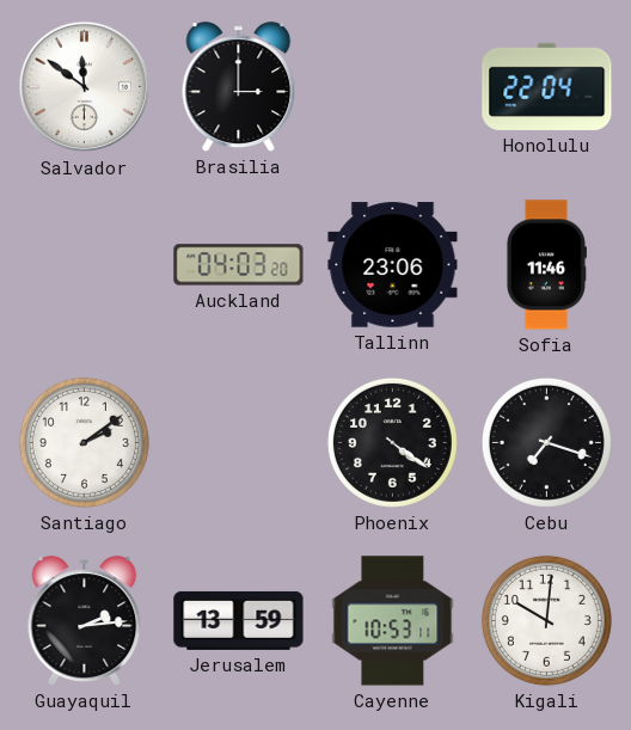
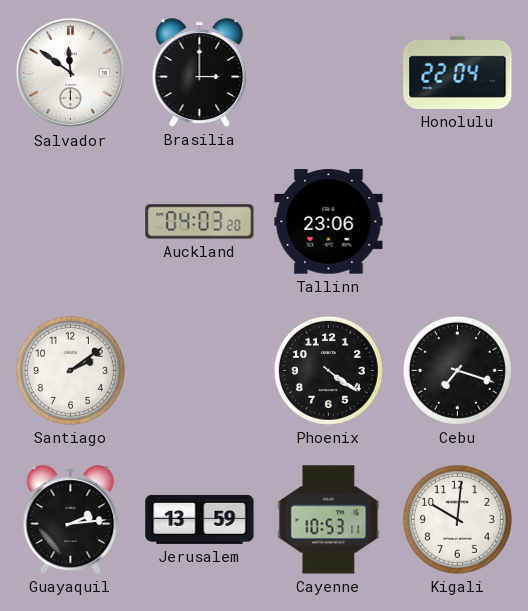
Sofia: 11:46 -> none
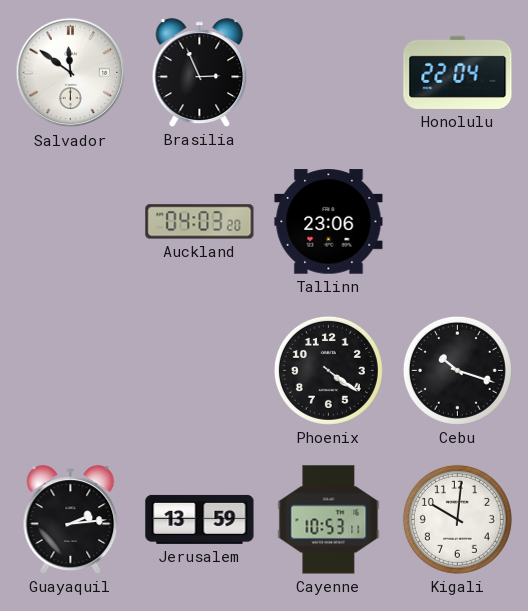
Brasilia: 3:00 -> 2:56
Santiago: 2:09 -> none
Cebu: 7:18 -> 10:18
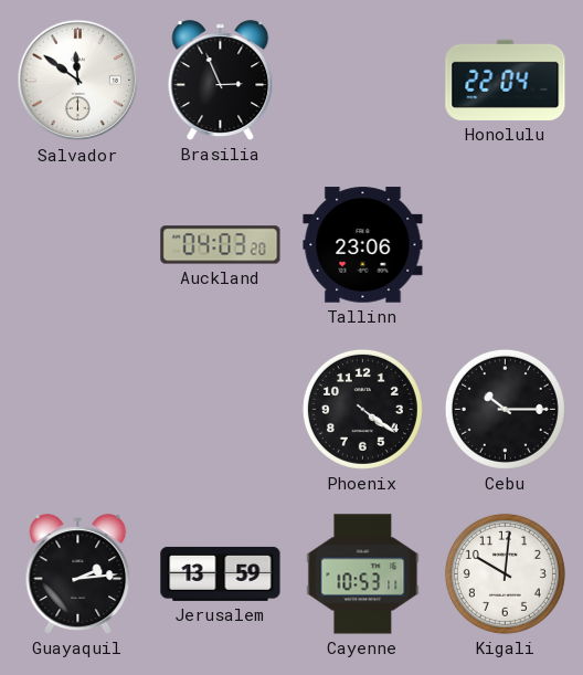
Cebu: 10:18 -> 10:15
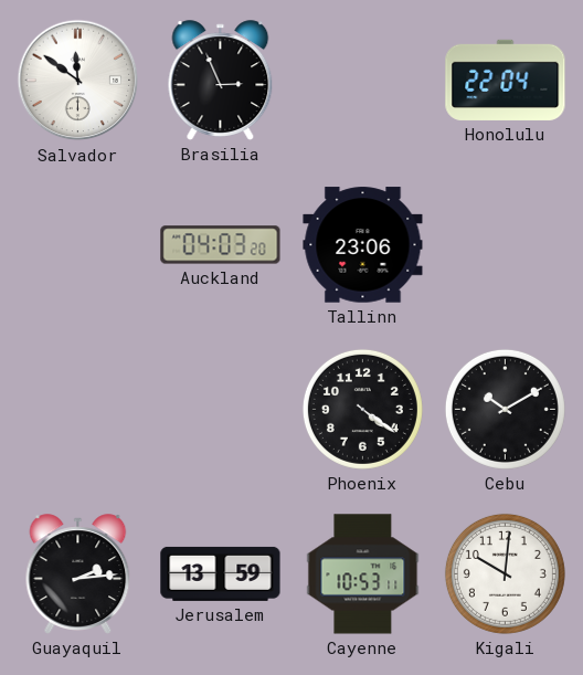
Cebu: 10:15 -> 10:10
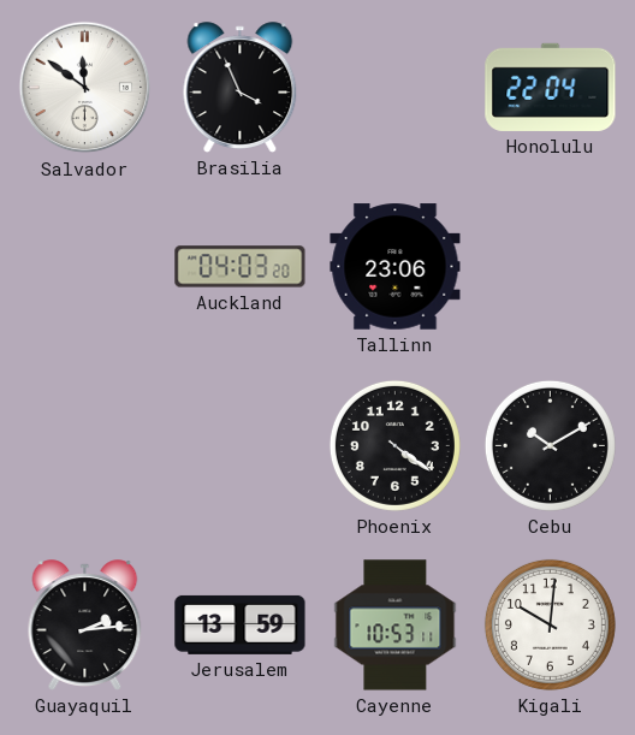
Brasilia: 2:56 -> 3:56
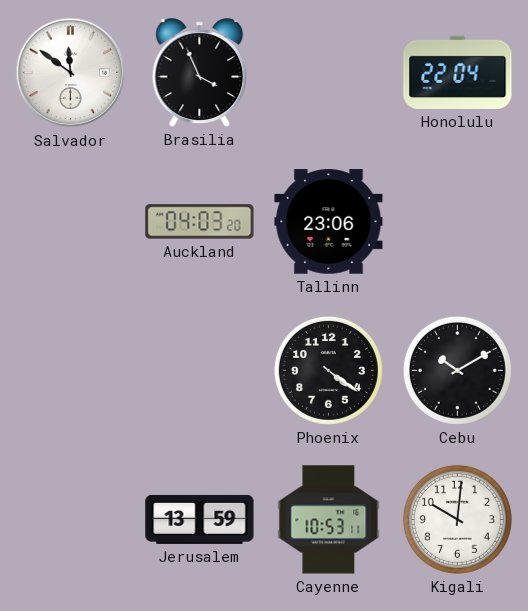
Guayaquil: 2:14 -> none
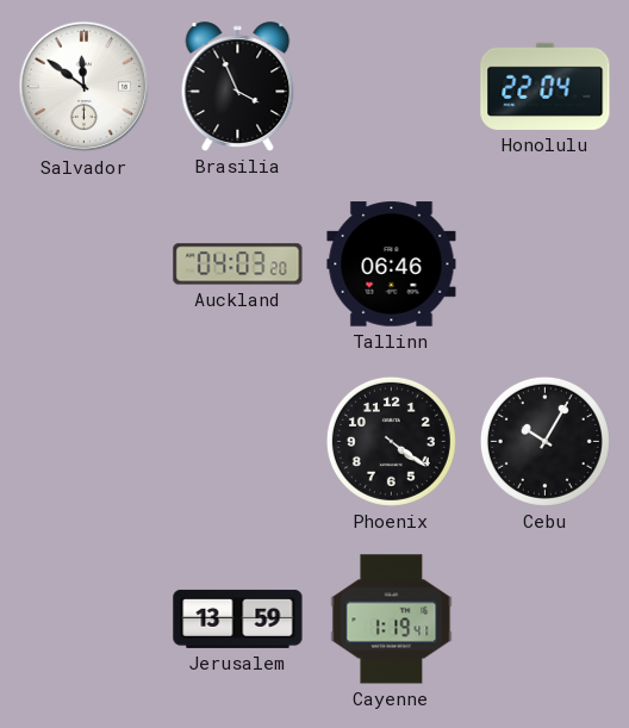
Tallinn: 23:06 -> 06:46
Cebu: 10:10 -> 10:05
Cayenne: 10:53 -> 1:19
Kigali: 10:01 -> none
